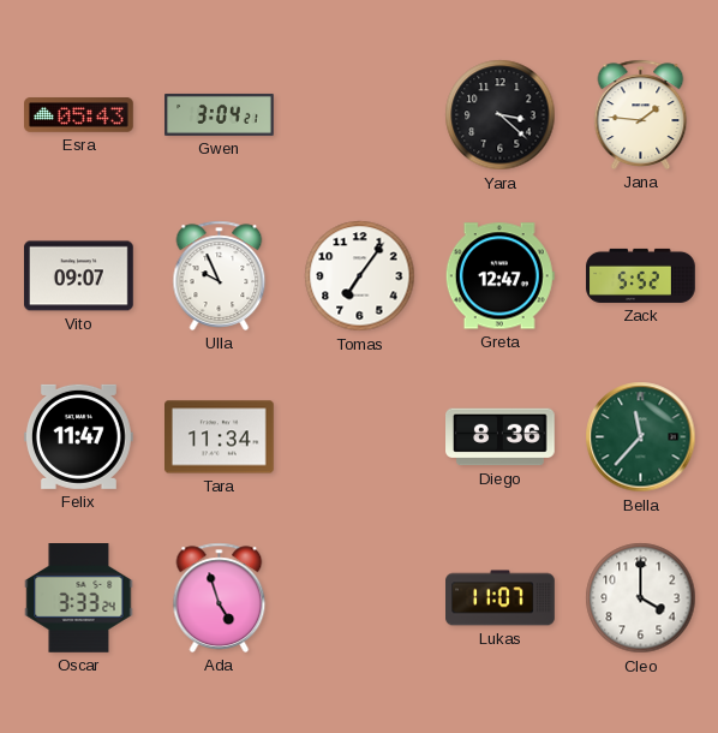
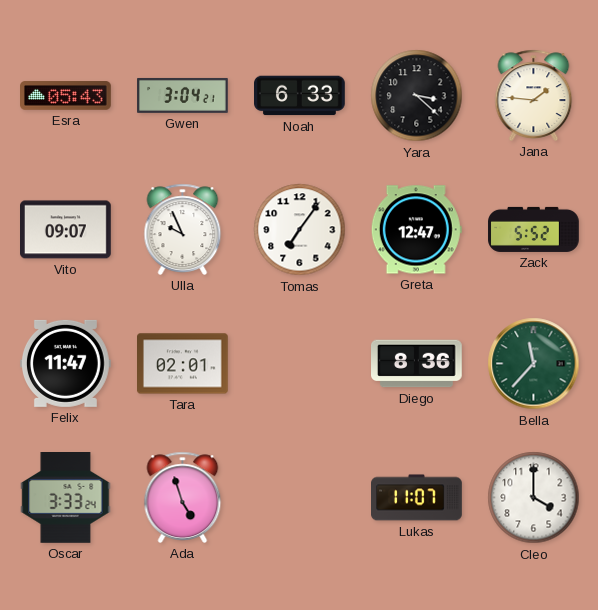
Noah: none -> 6:33
Tara: 11:34 -> 02:01
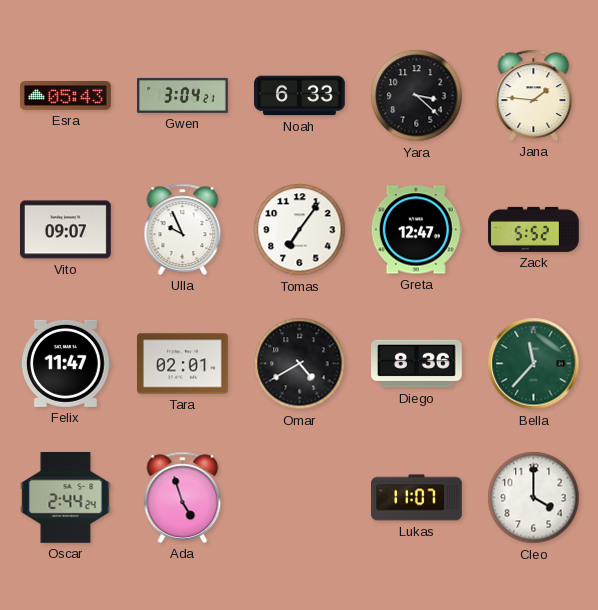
Omar: none -> 4:40
Oscar: 3:33 -> 2:44
